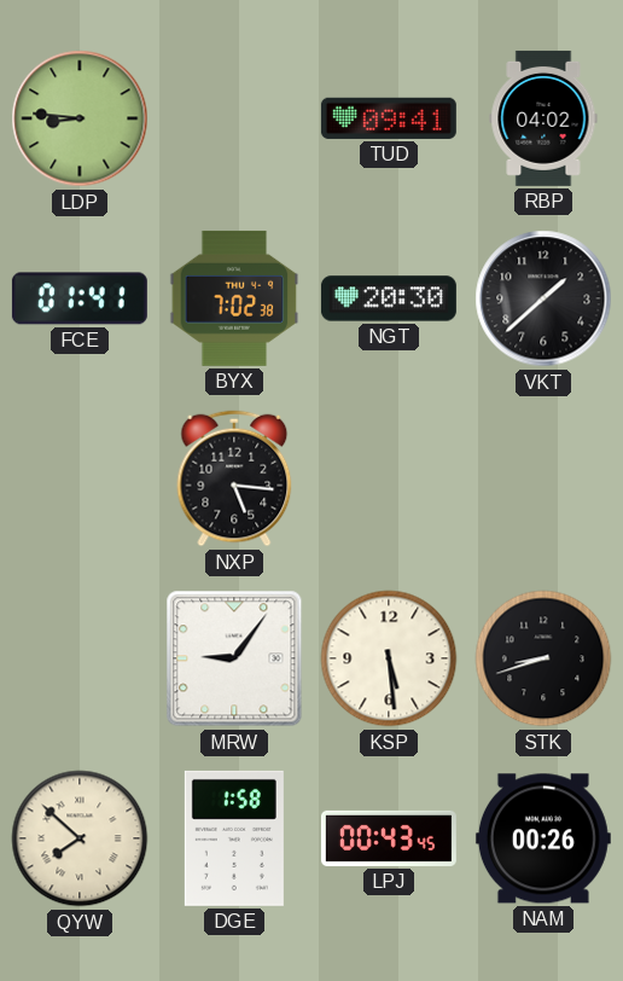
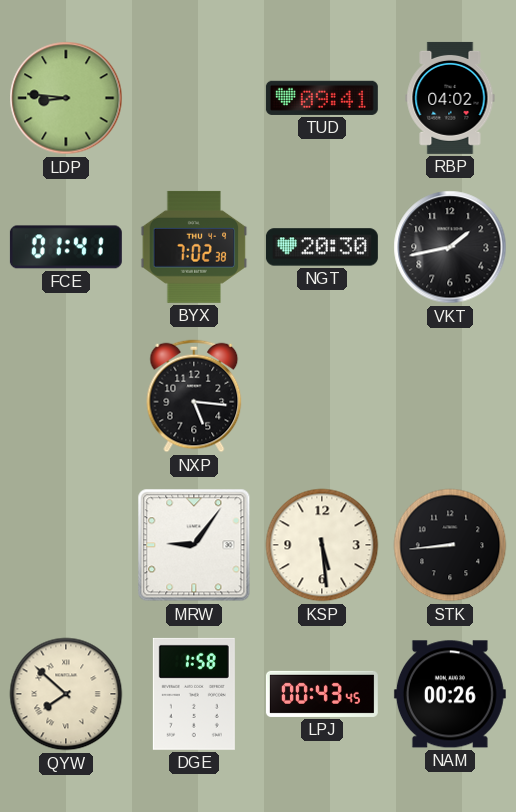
VKT: 1:38 -> 1:43
STK: 8:42 -> 8:44
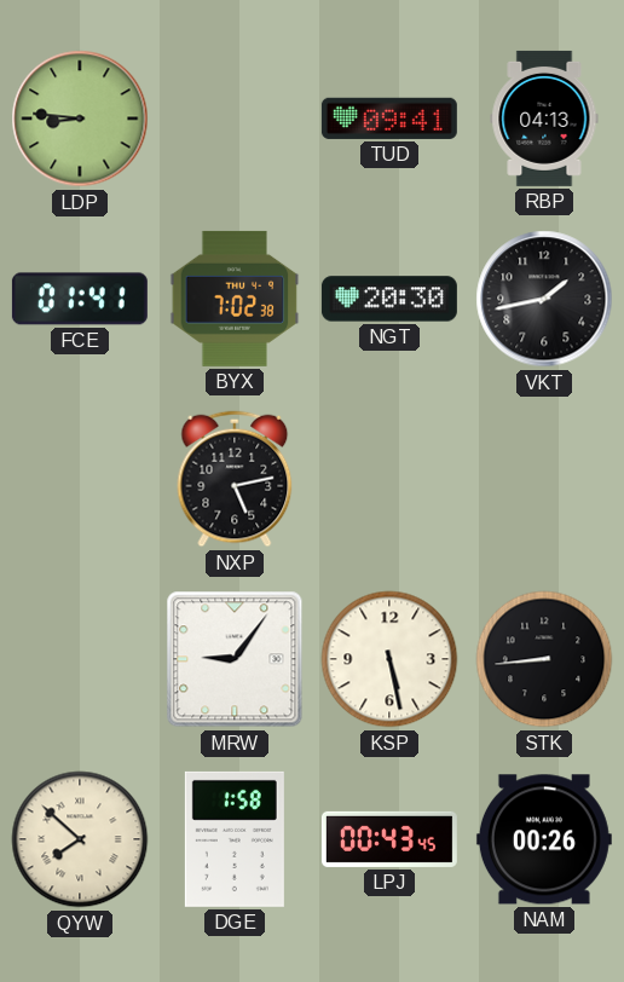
RBP: 04:02 -> 04:13
NXP: 5:16 -> 5:13
KSP: 5:29 -> 5:28
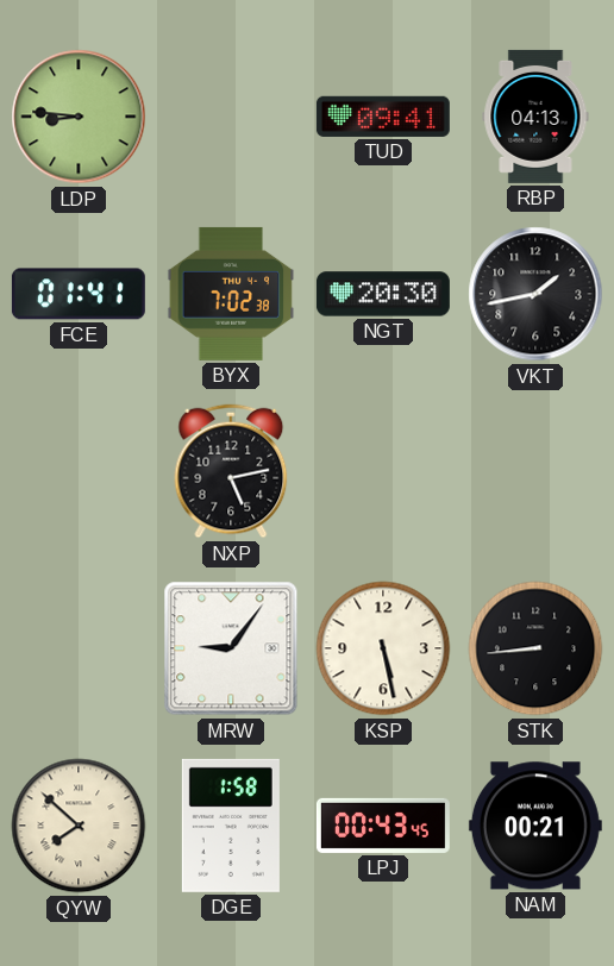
NAM: 00:26 -> 00:21
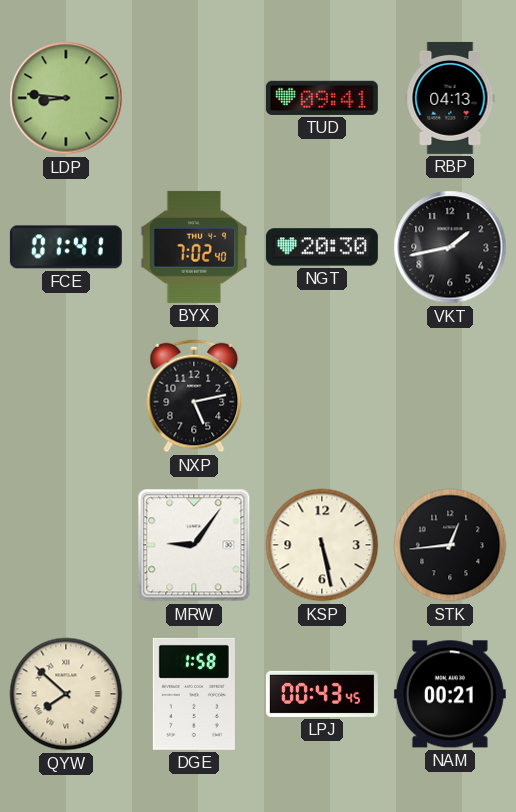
BYX: 7:02:38 -> 7:02:40
STK: 8:44 -> 12:44
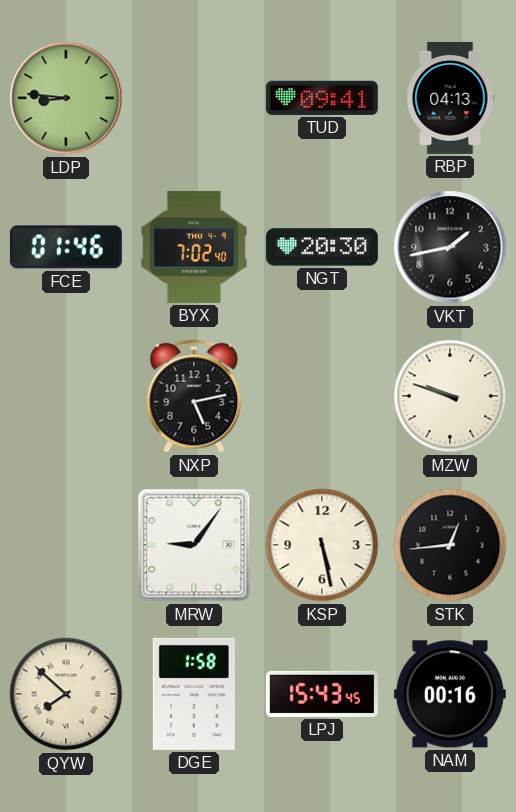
FCE: 01:41 -> 01:46
MZW: none -> 9:48
LPJ: 00:43 -> 15:43
NAM: 00:21 -> 00:16
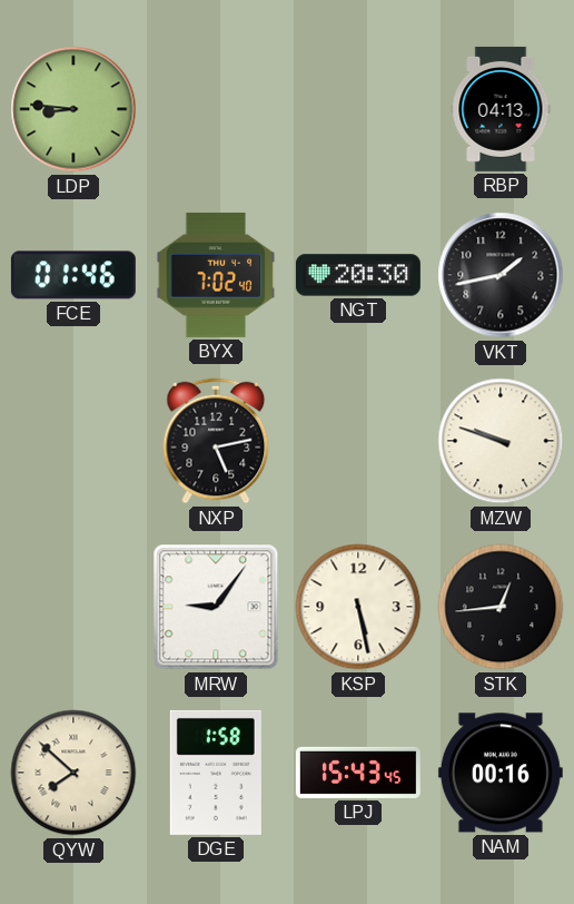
TUD: 09:41 -> none
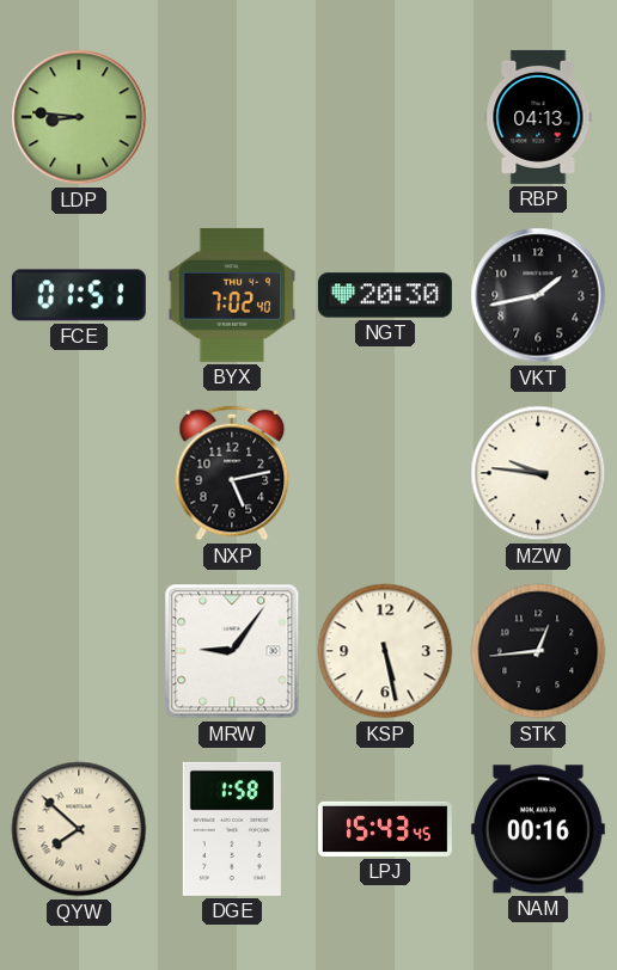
FCE: 01:46 -> 01:51
MZW: 9:48 -> 9:46
